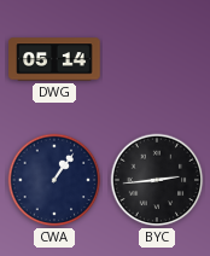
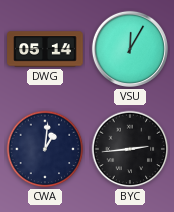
VSU: none -> 12:05
CWA: 1:06 -> 1:01
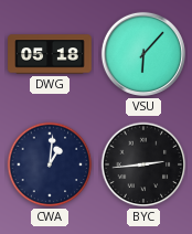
DWG: 05:14 -> 05:18
VSU: 12:05 -> 6:07
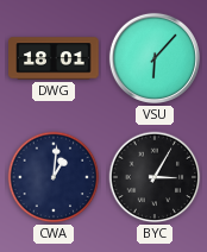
DWG: 05:18 -> 18:01
BYC: 2:44 -> 3:05
